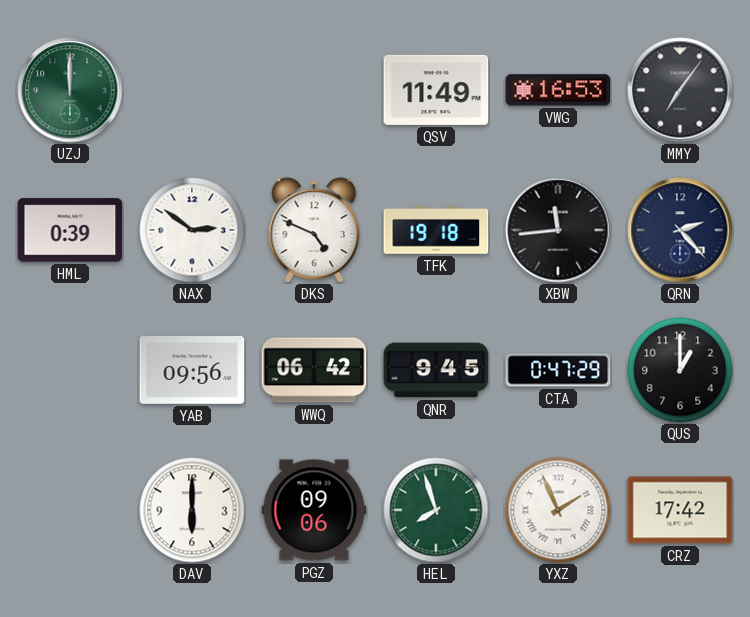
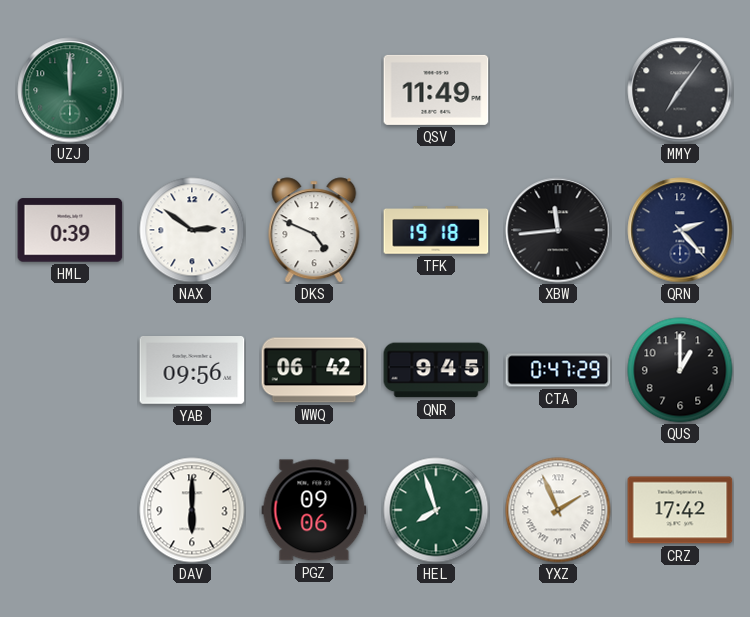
VWG: 16:53 -> none
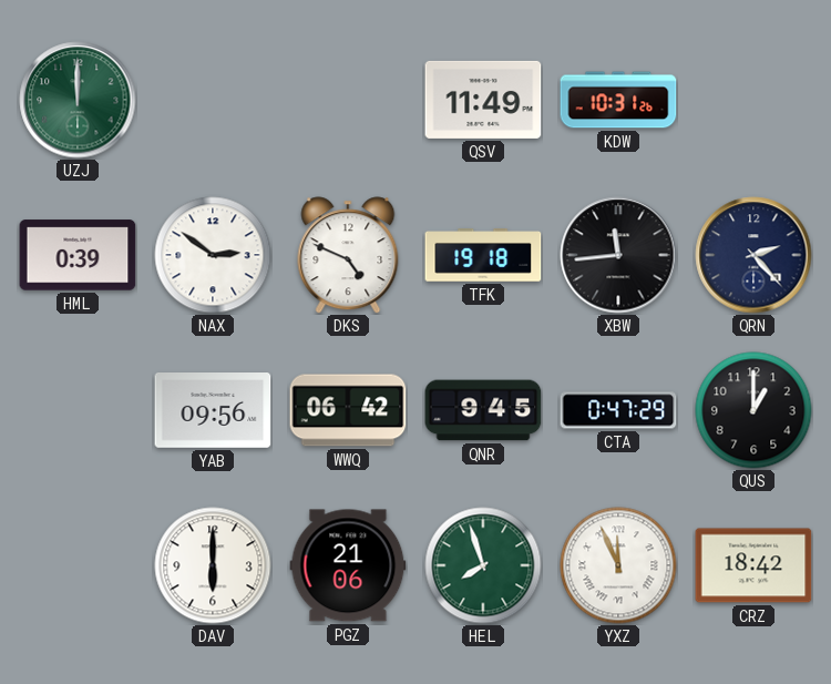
KDW: none -> 10:31
MMY: 7:06 -> none
PGZ: 09:06 -> 21:06
YXZ: 1:56 -> 11:56
CRZ: 17:42 -> 18:42
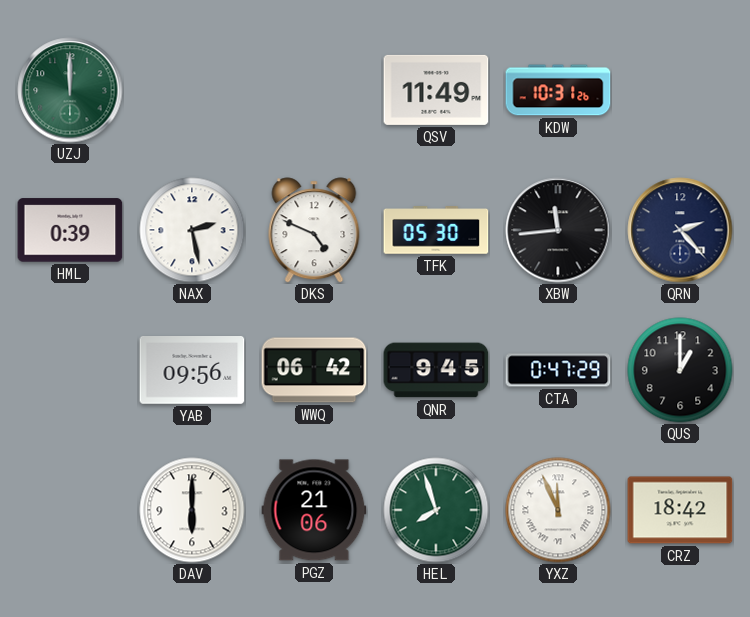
NAX: 2:51 -> 2:28
TFK: 19:18 -> 05:30
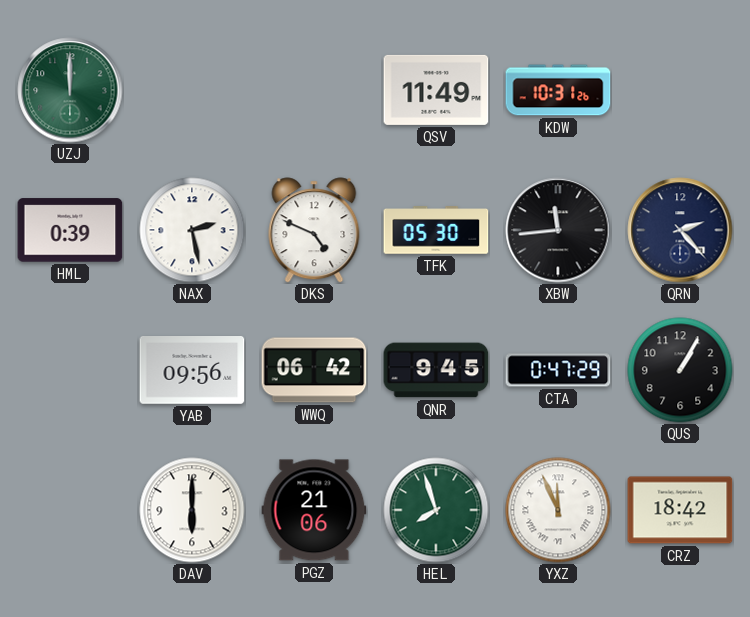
QUS: 1:00 -> 1:05
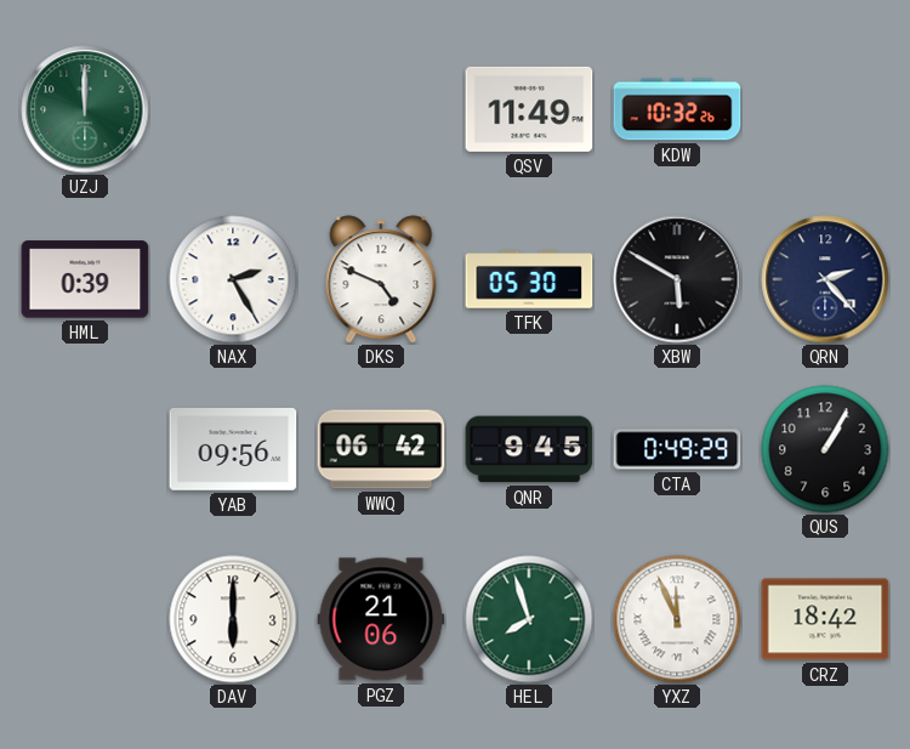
KDW: 10:31 -> 10:32
NAX: 2:28 -> 2:25
XBW: 11:44 -> 5:50
CTA: 0:47 -> 0:49
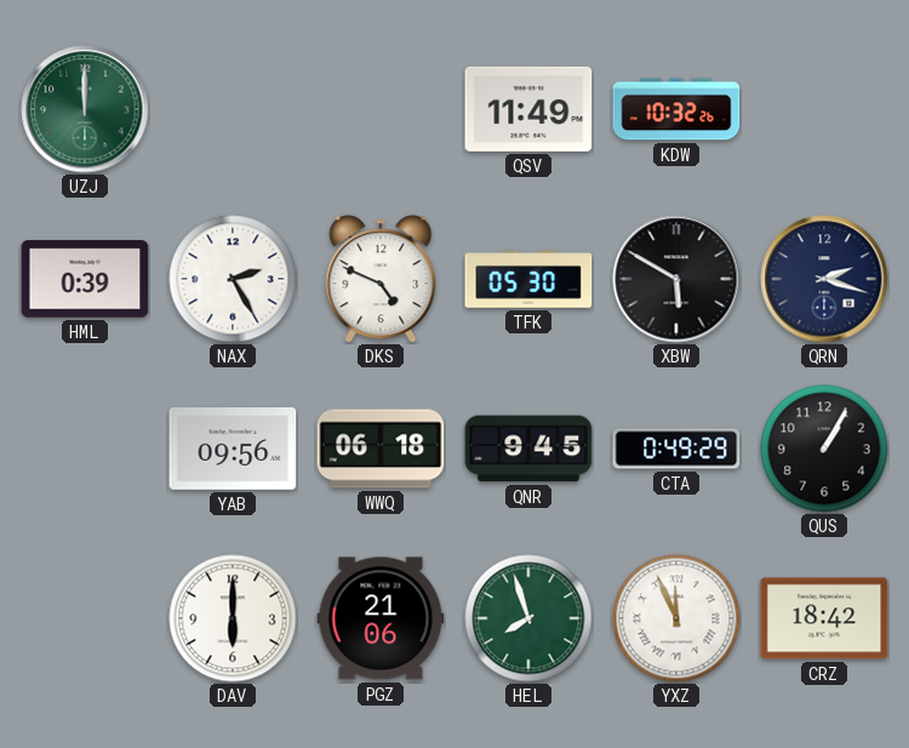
QRN: 2:23 -> 2:18
WWQ: 06:42 -> 06:18
